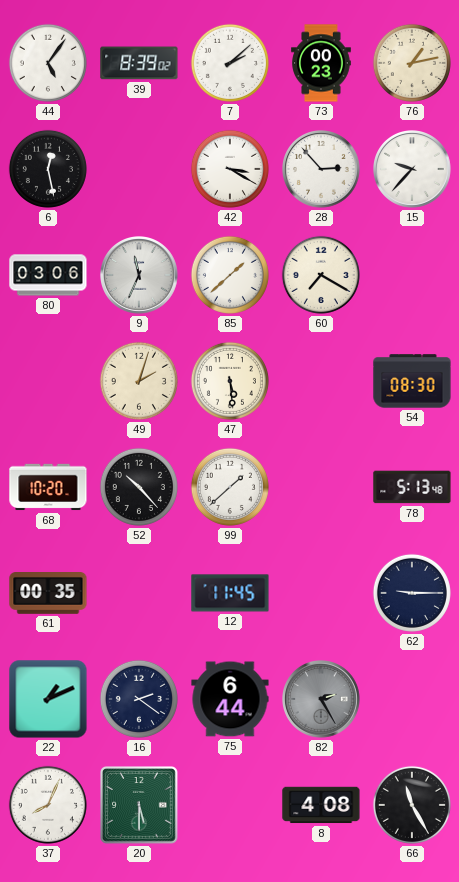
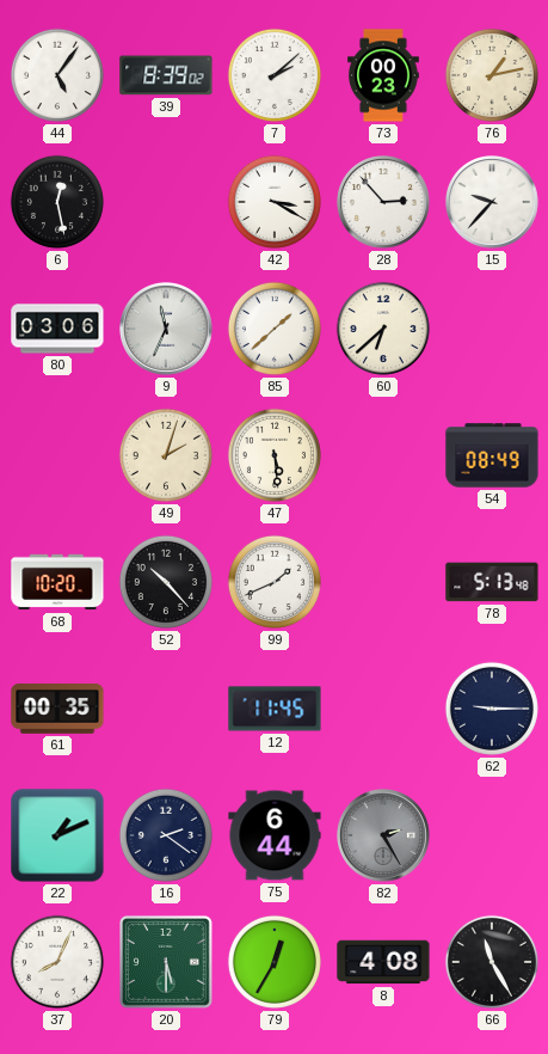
60: 7:20 -> 6:38
54: 08:30 -> 08:49
99: 1:38 -> 1:41
79: none -> 12:35
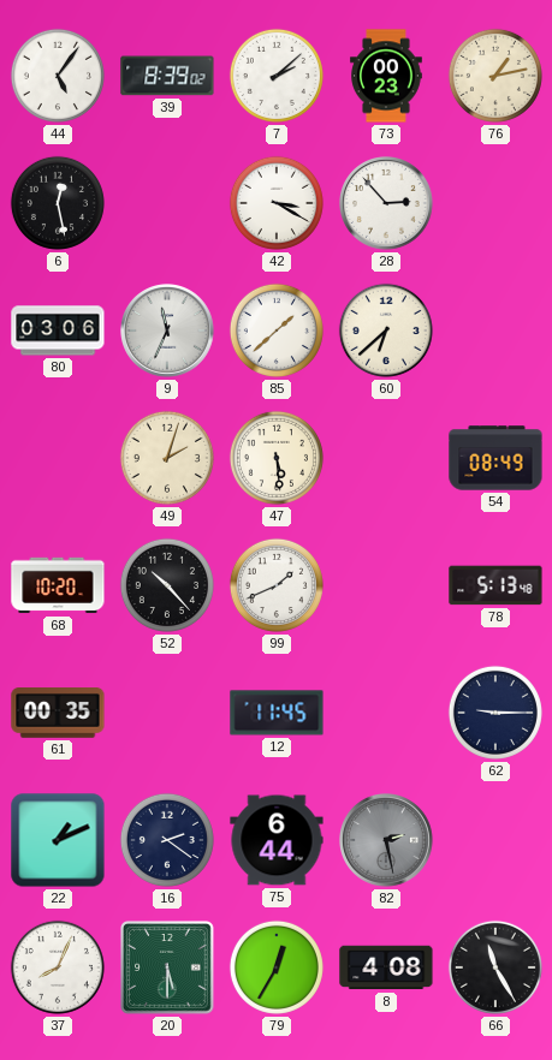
15: 9:37 -> none
82: 2:25 -> 2:28
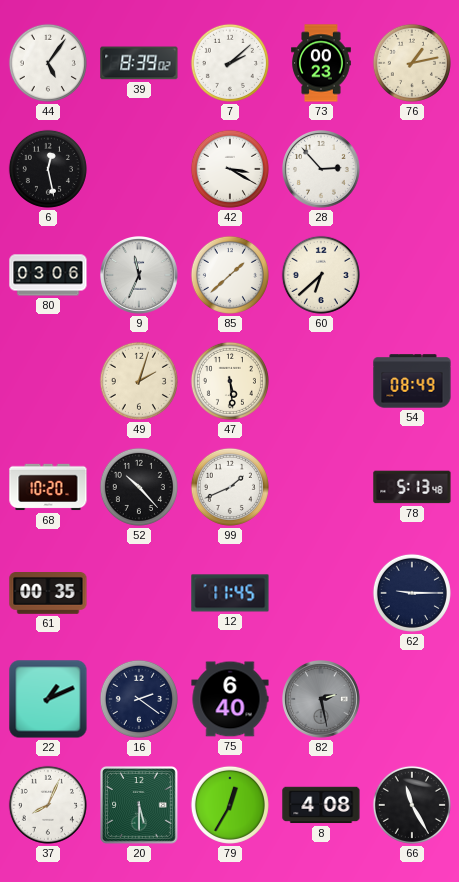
75: 6:44 -> 6:40
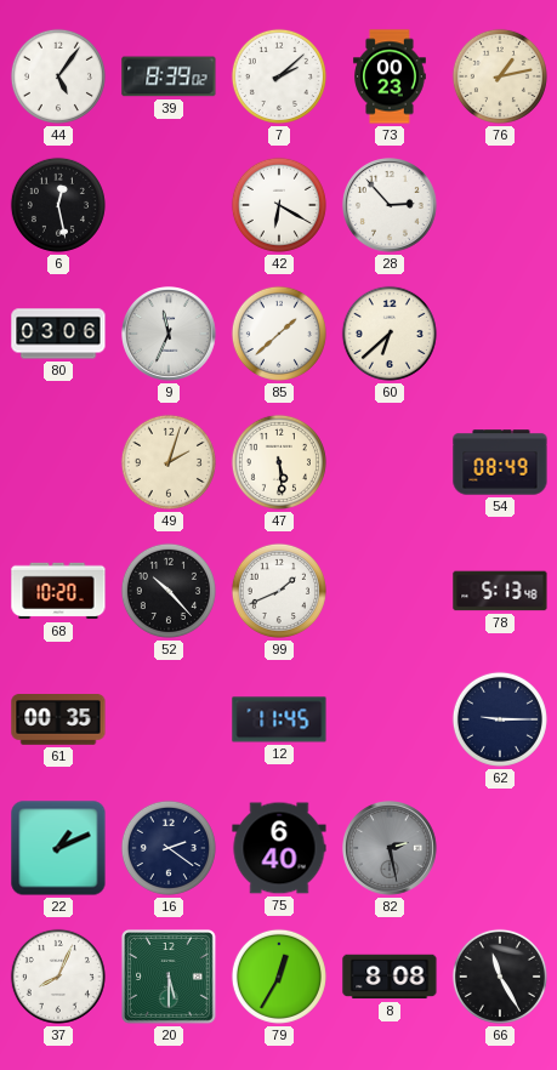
42: 3:20 -> 6:20
8: 4:08 -> 8:08
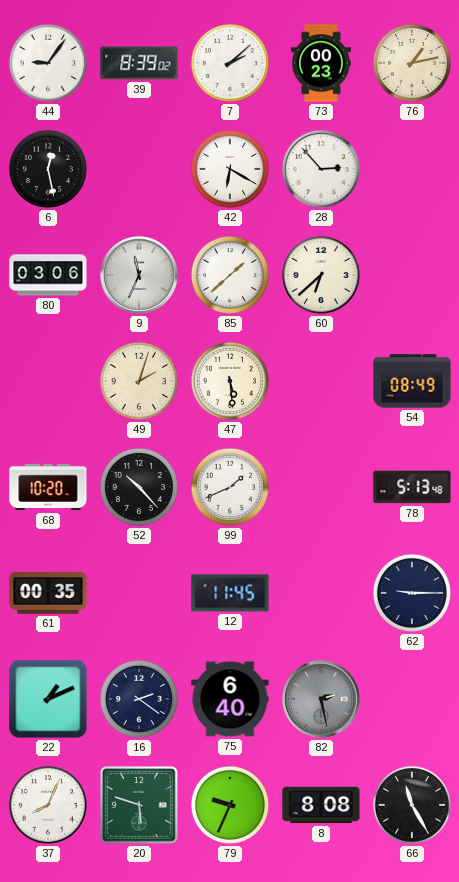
44: 5:06 -> 9:06
20: 5:30 -> 5:48
79: 12:35 -> 9:34
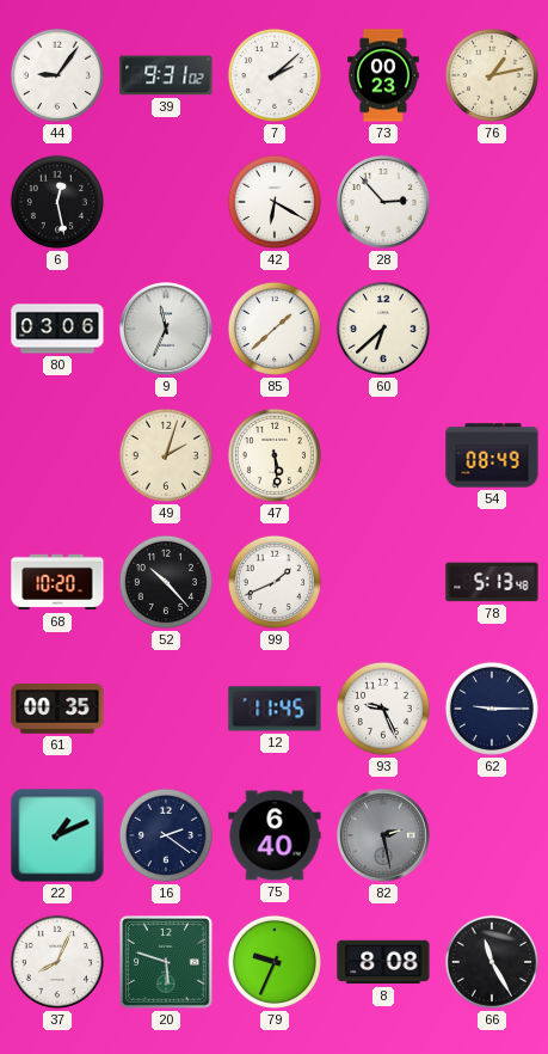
39: 8:39 -> 9:31
93: none -> 9:26
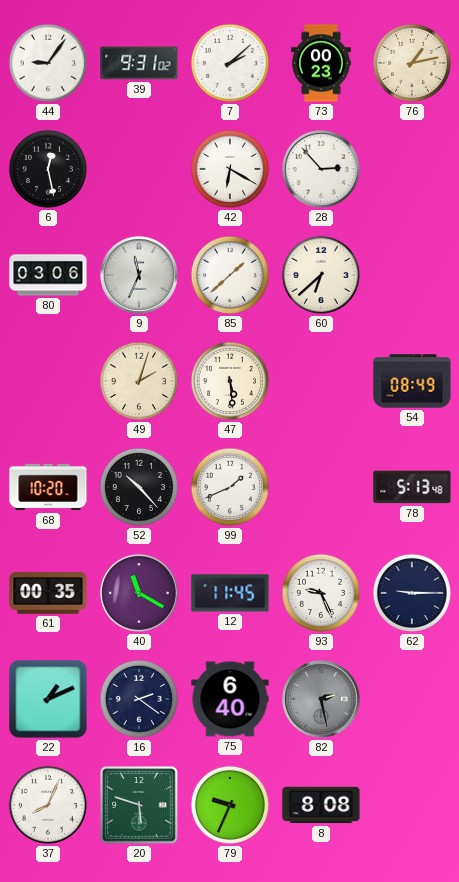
40: none -> 11:20
66: 11:25 -> none
